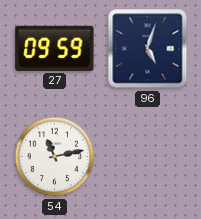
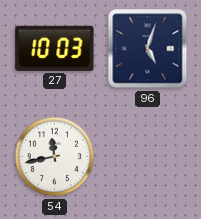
27: 09:59 -> 10:03
54: 11:13 -> 11:43
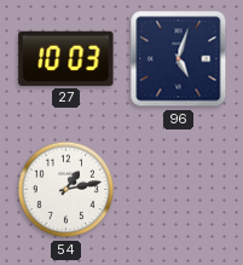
54: 11:43 -> 1:13
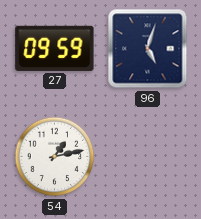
27: 10:03 -> 09:59
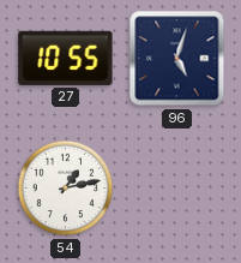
27: 09:59 -> 10:55
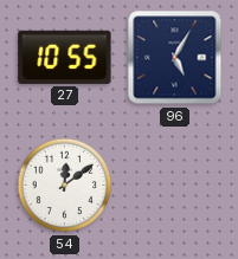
96: 5:03 -> 5:05
54: 1:13 -> 12:09
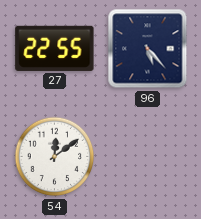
27: 10:55 -> 22:55
96: 5:05 -> 5:23
